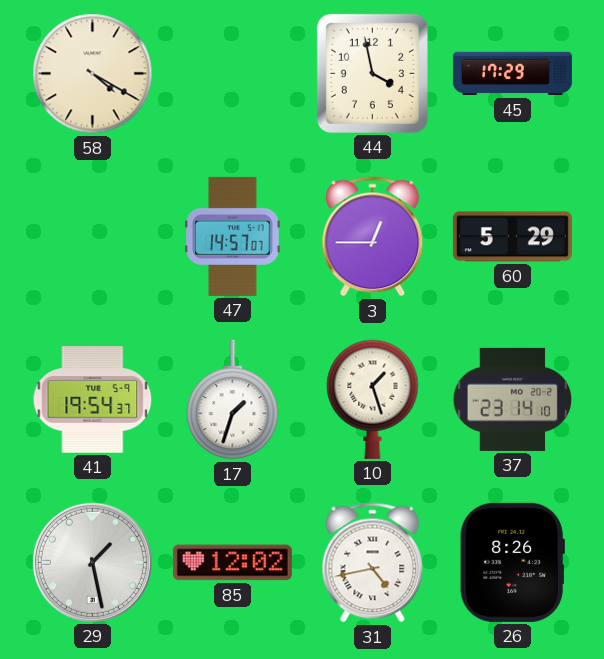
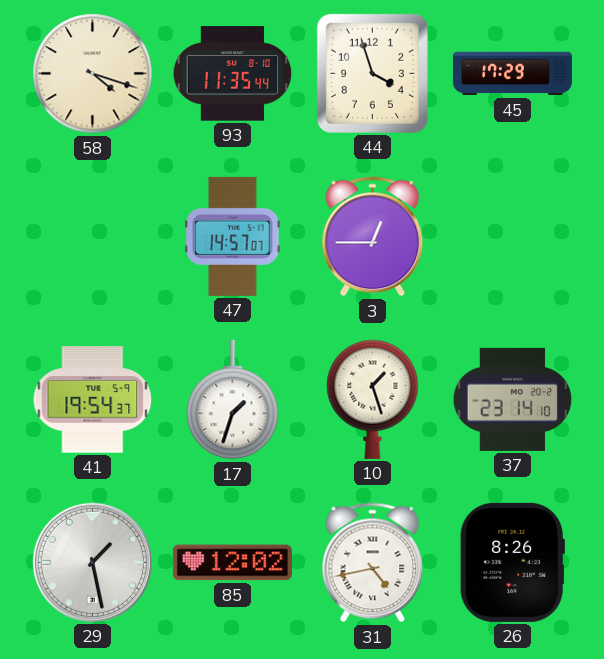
58: 4:20 -> 4:18
93: none -> 11:35
44: 3:58 -> 3:57
60: 5:29 -> none
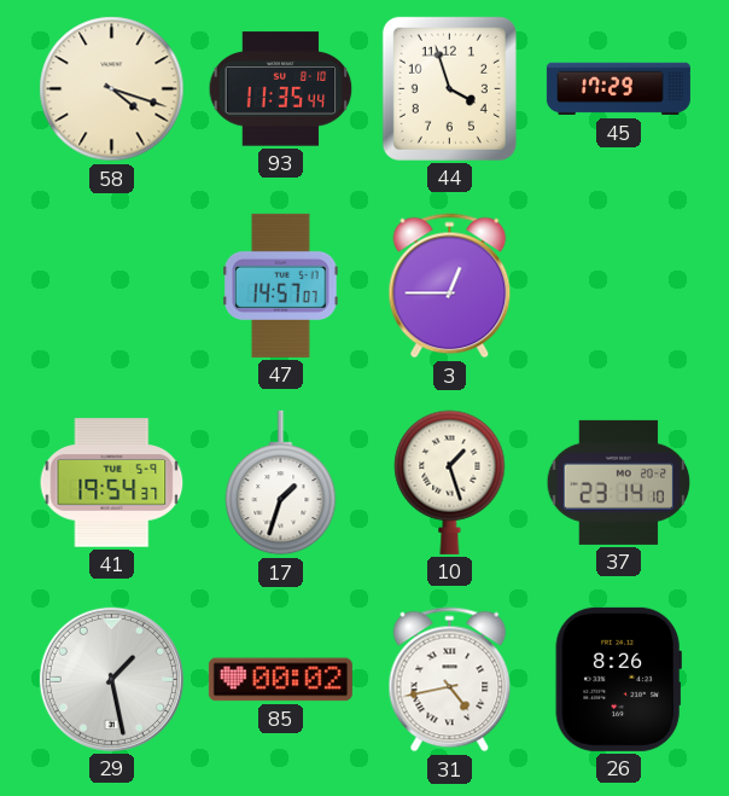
85: 12:02 -> 00:02
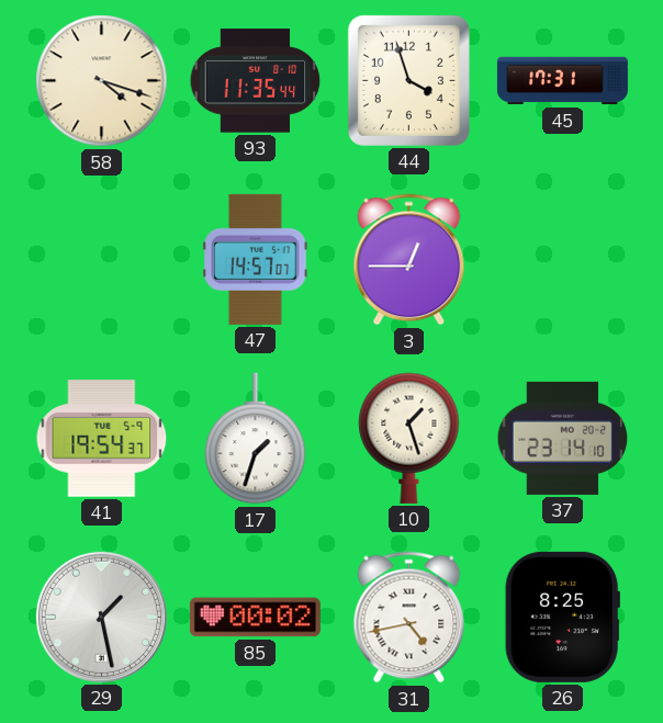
45: 17:29 -> 17:31
26: 8:26 -> 8:25
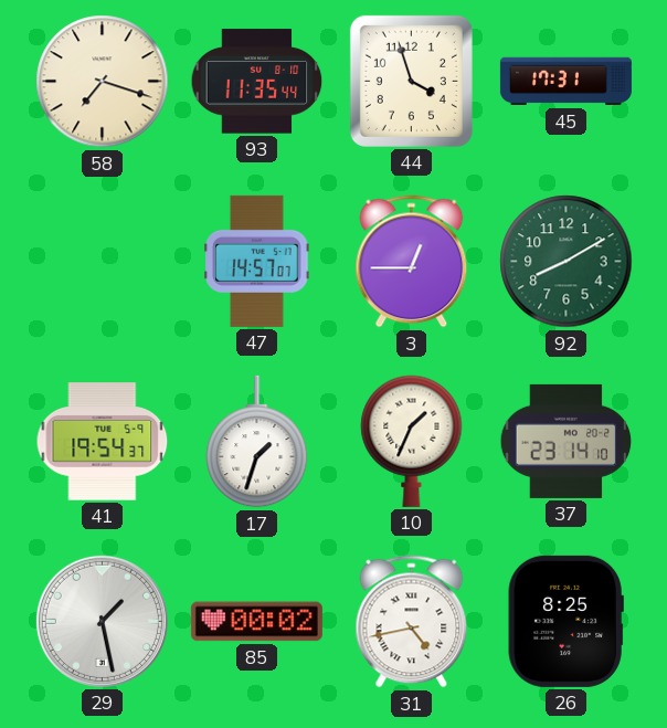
58: 4:18 -> 7:18
92: none -> 8:10
10: 1:27 -> 1:34
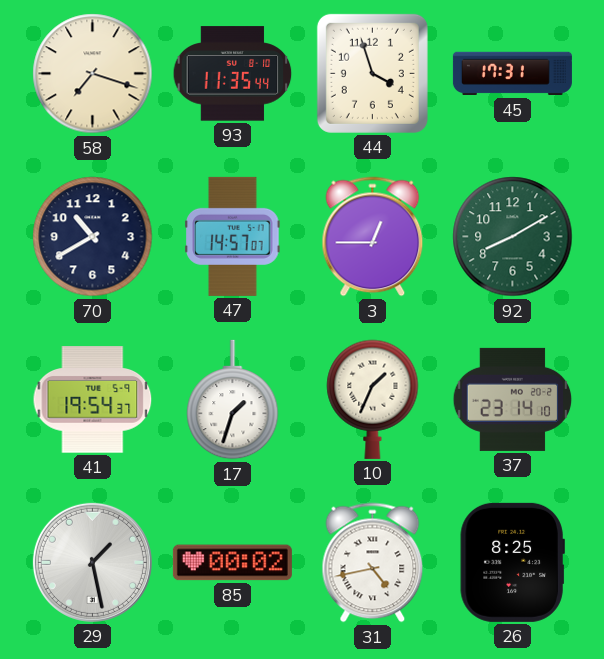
70: none -> 10:40
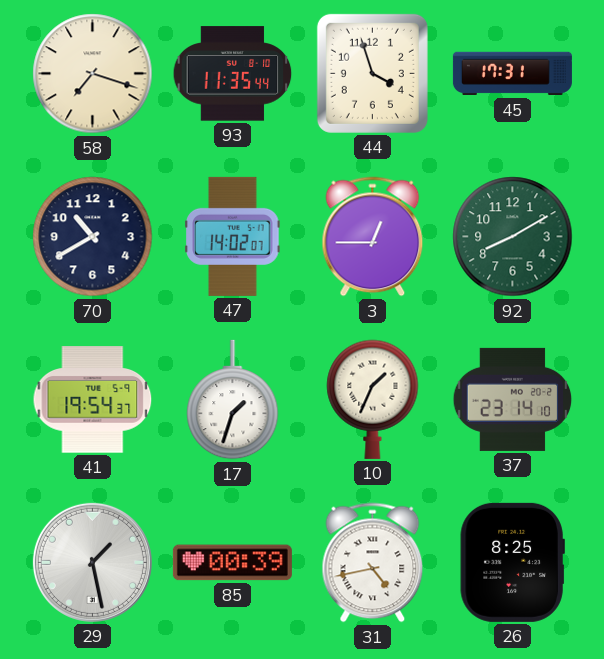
47: 14:57 -> 14:02
85: 00:02 -> 00:39
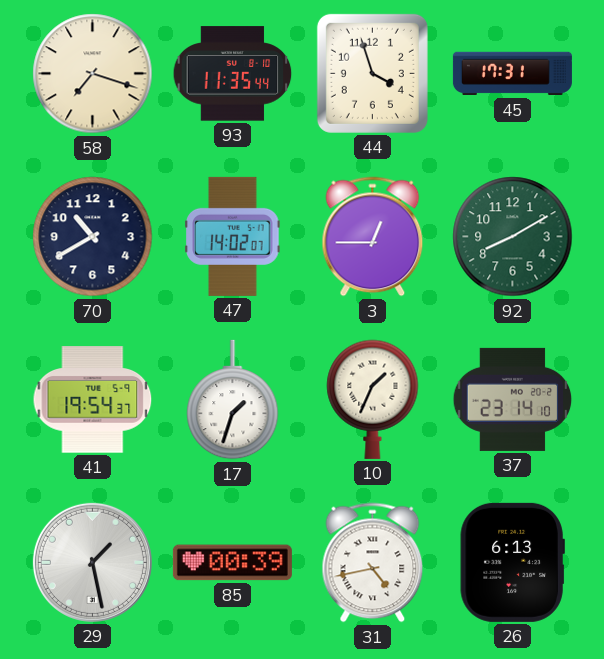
26: 8:25 -> 6:13
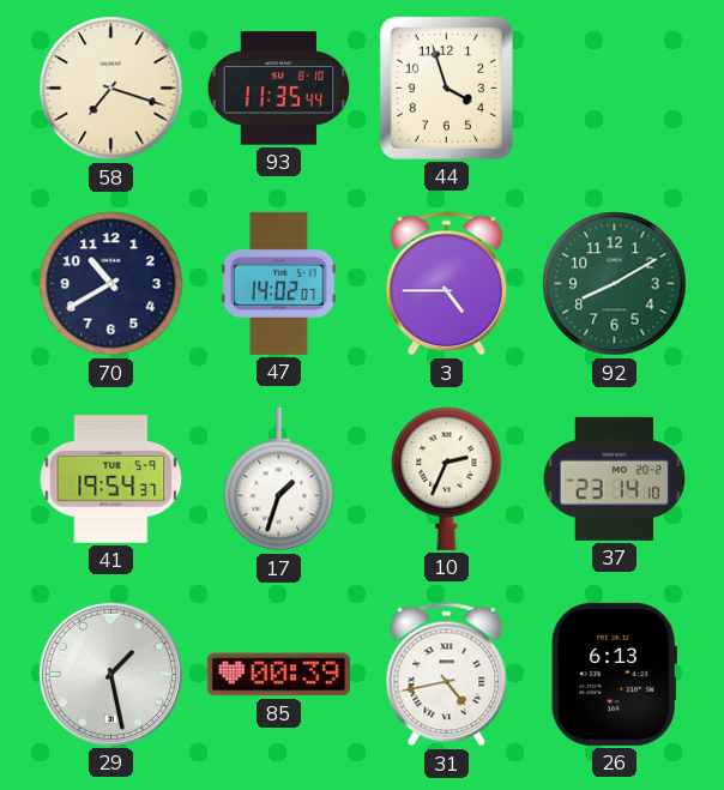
45: 17:31 -> none
3: 12:45 -> 4:45
10: 1:34 -> 2:34
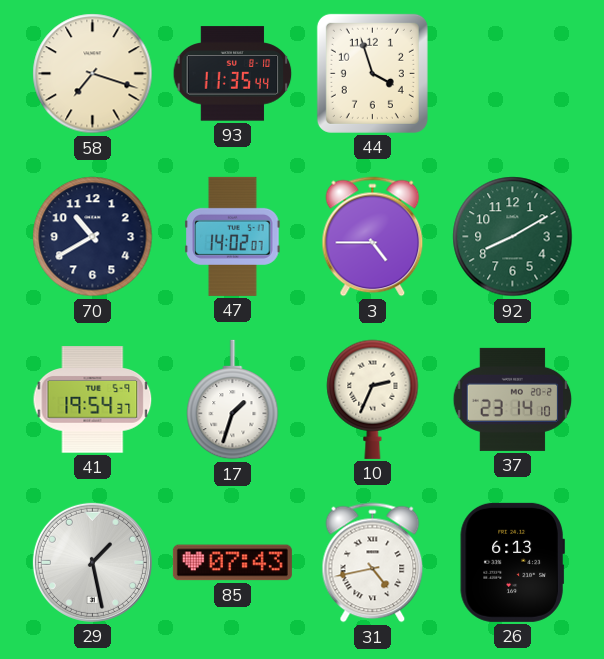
85: 00:39 -> 07:43
